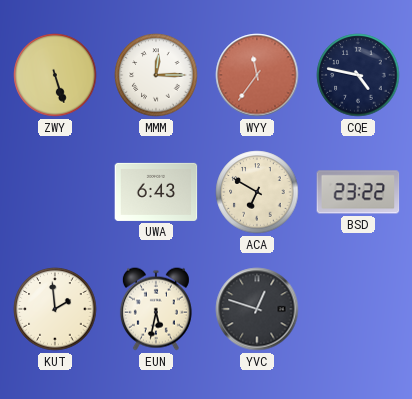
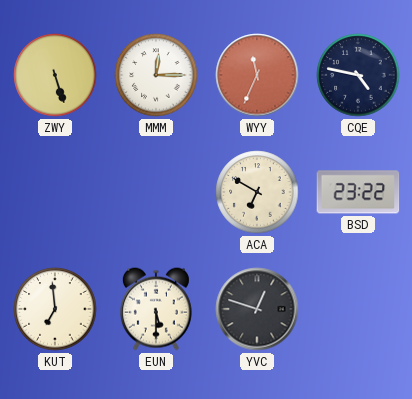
WYY: 11:36 -> 11:34
UWA: 6:43 -> none
KUT: 1:59 -> 6:59
EUN: 5:32 -> 5:30
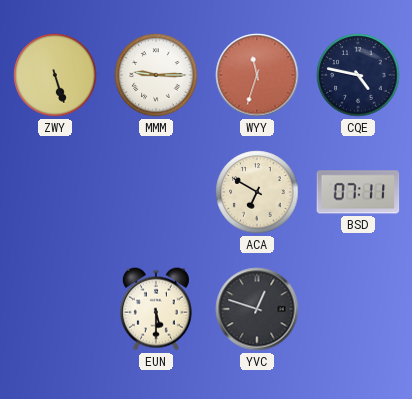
MMM: 12:15 -> 9:15
WYY: 11:34 -> 11:33
BSD: 23:22 -> 07:11
KUT: 6:59 -> none
